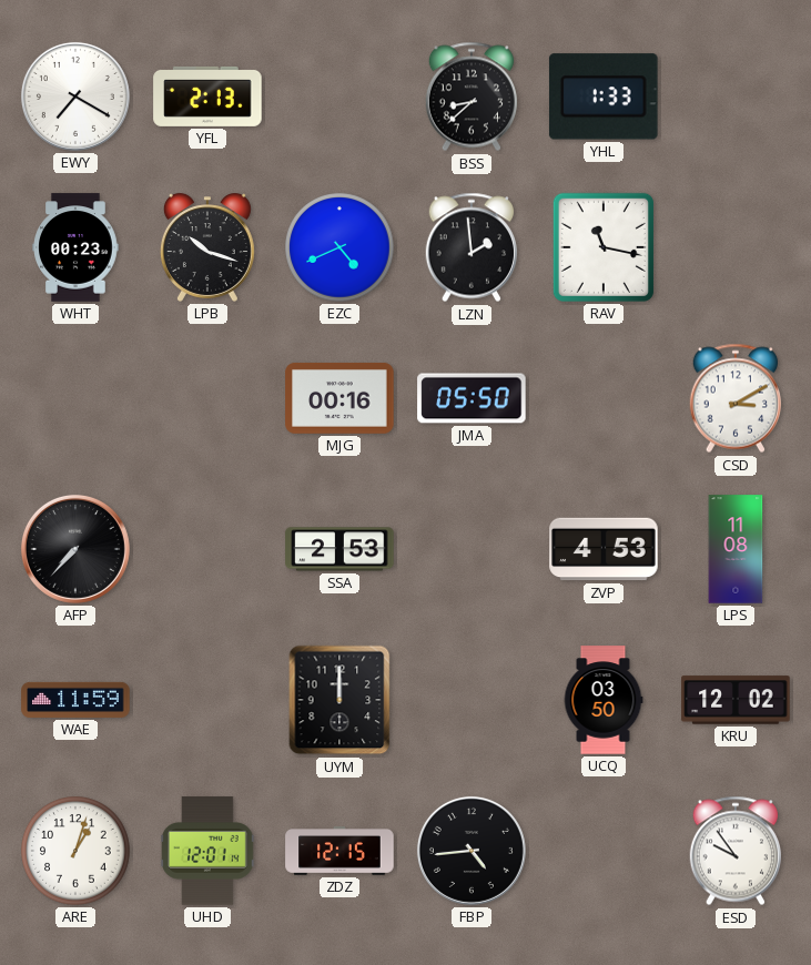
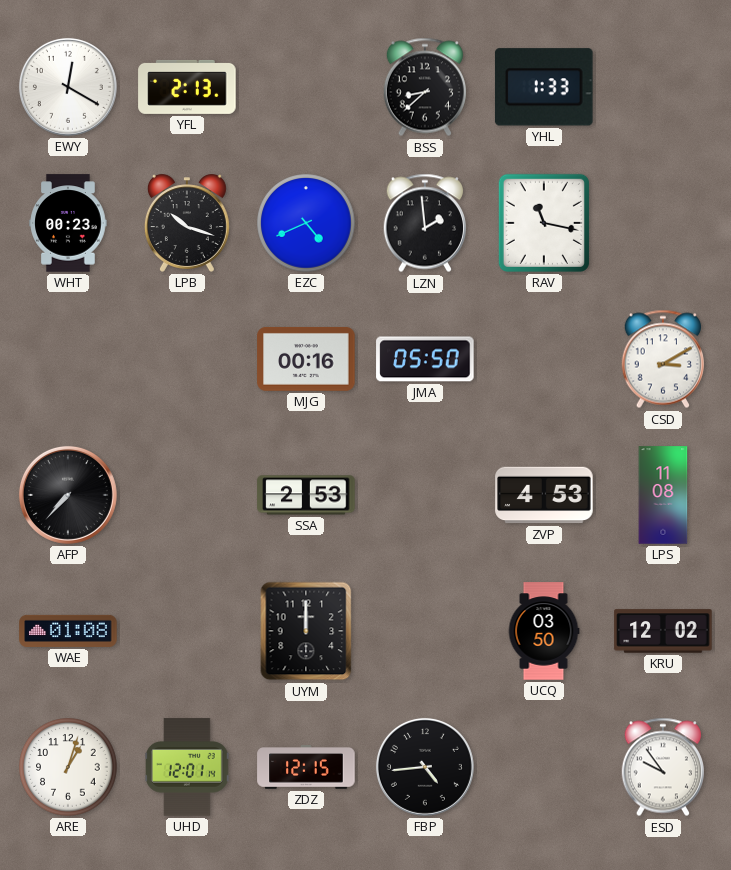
EWY: 7:20 -> 12:20
WAE: 11:59 -> 01:08
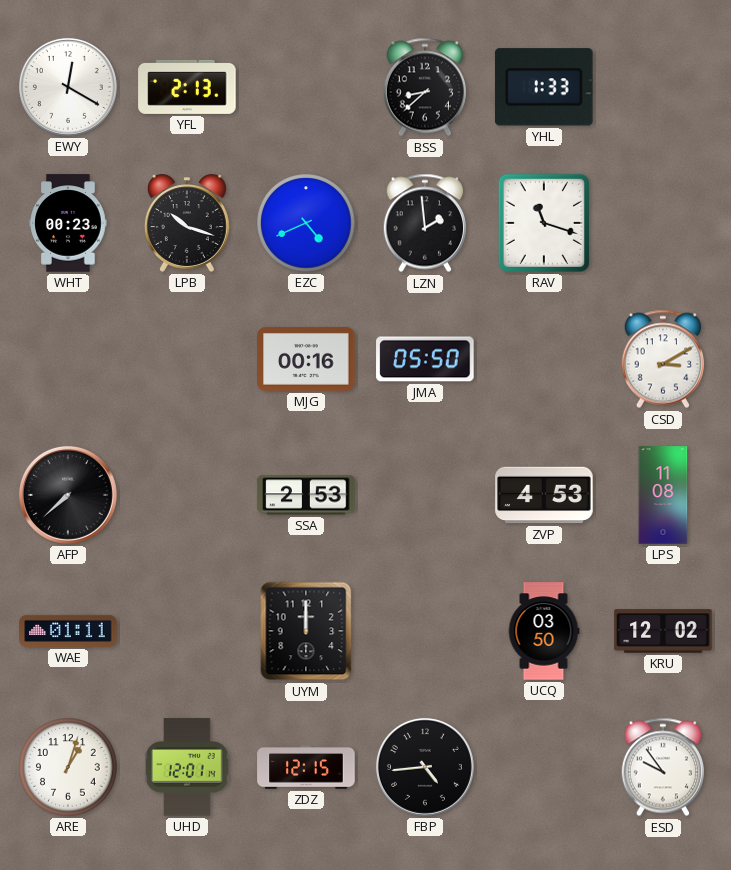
RAV: 11:17 -> 11:18
AFP: 7:37 -> 7:38
WAE: 01:08 -> 01:11
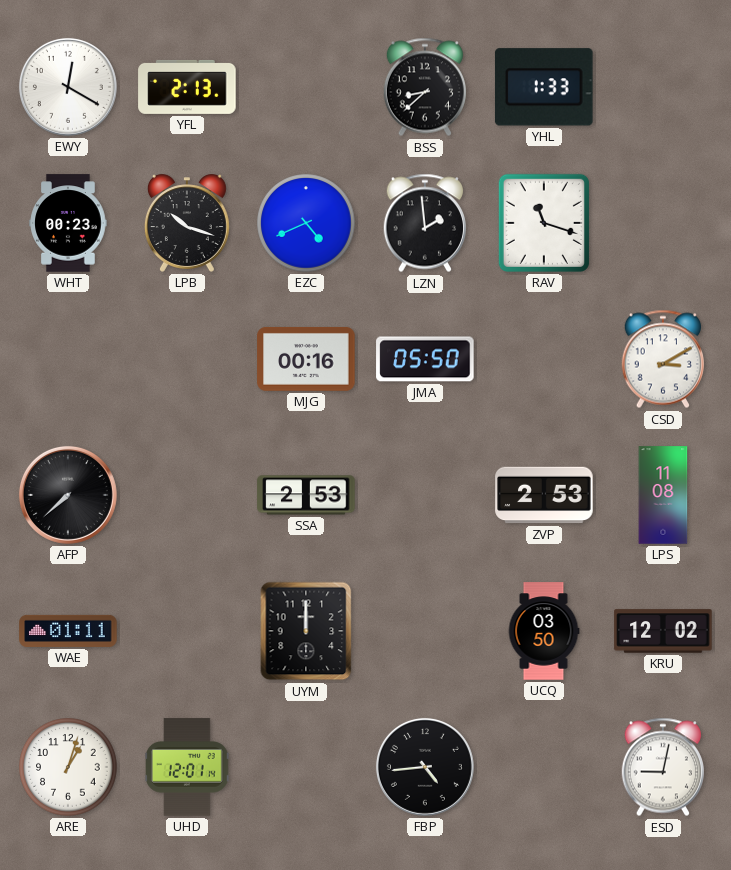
ZVP: 4:53 -> 2:53
ZDZ: 12:15 -> none
ESD: 9:54 -> 9:02
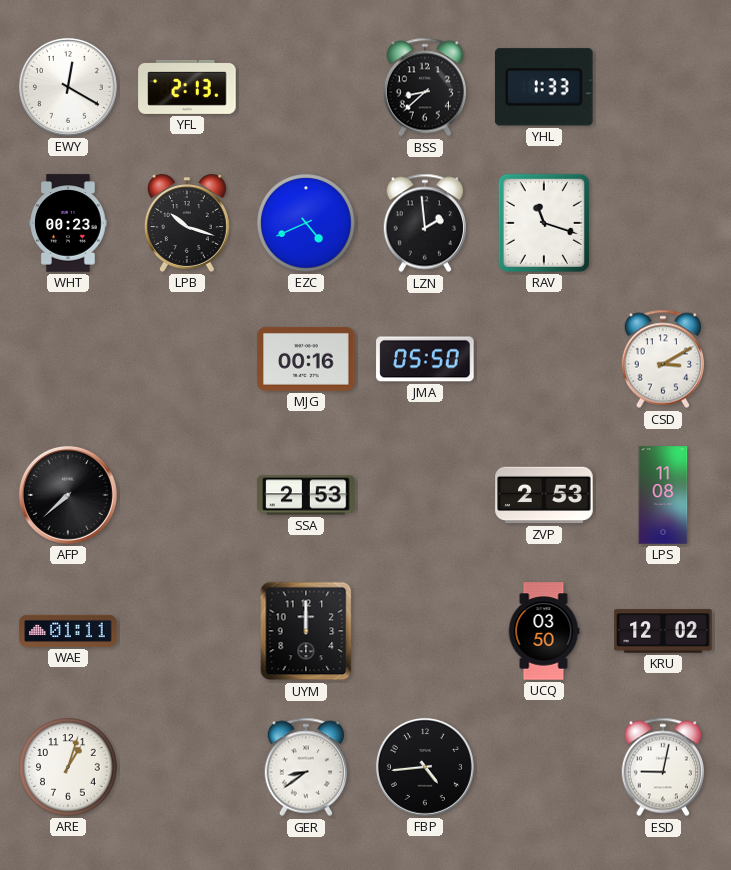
UHD: 12:01 -> none
GER: none -> 8:39
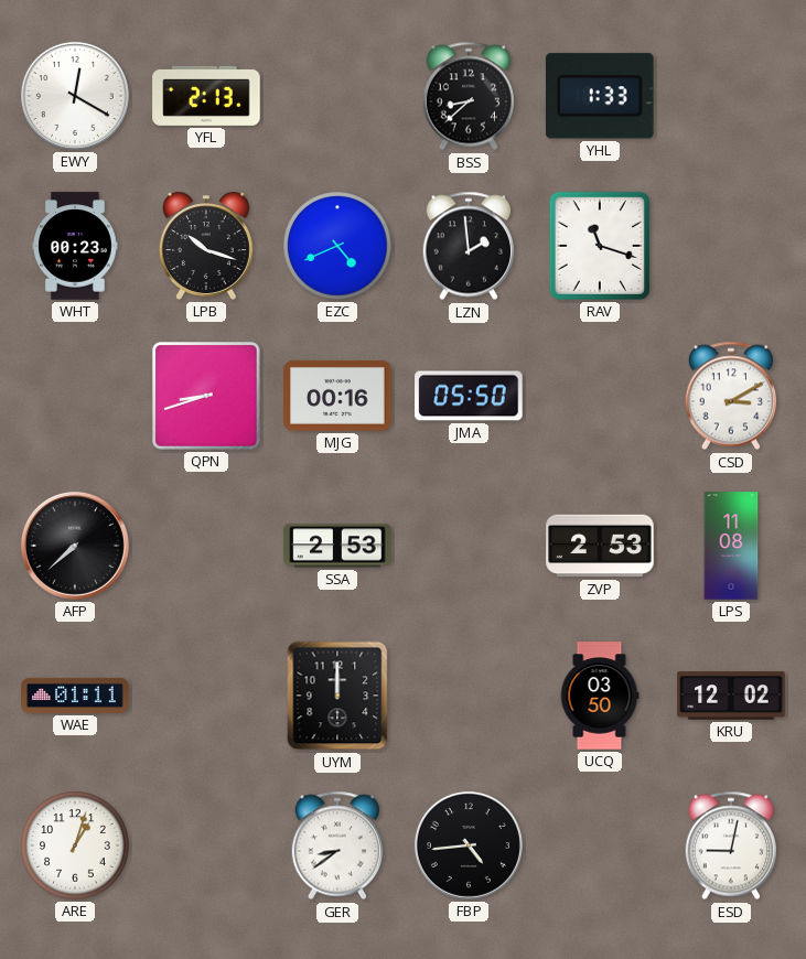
QPN: none -> 8:42
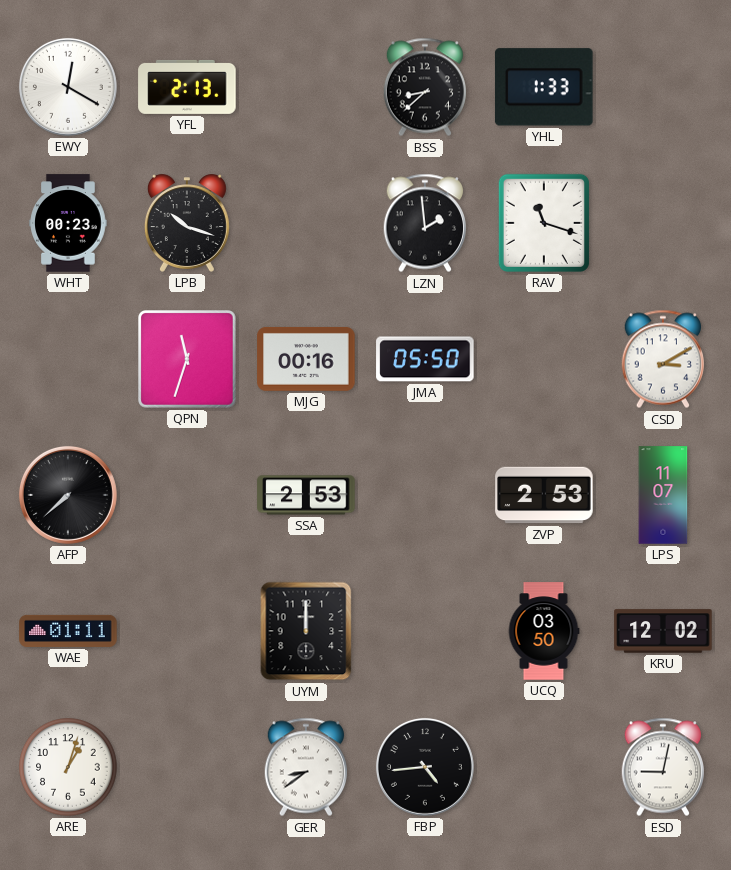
EZC: 4:41 -> none
QPN: 8:42 -> 11:33
LPS: 11:08 -> 11:07
